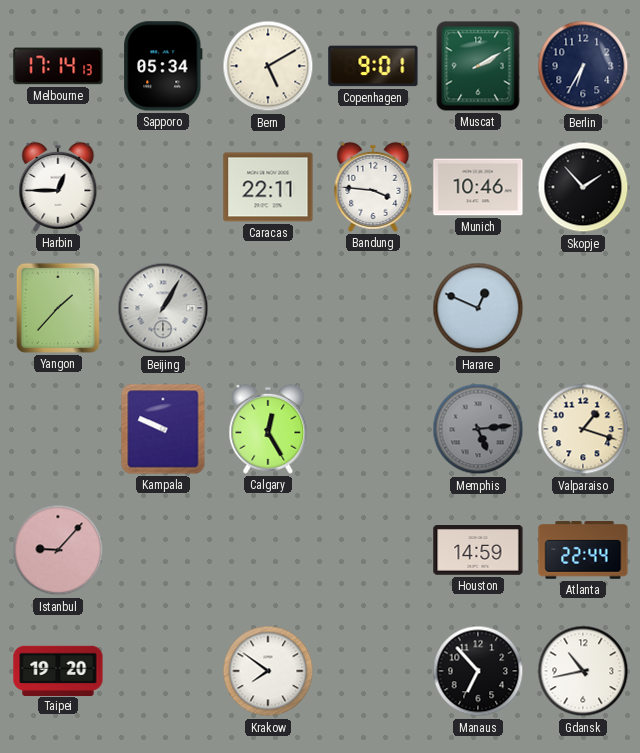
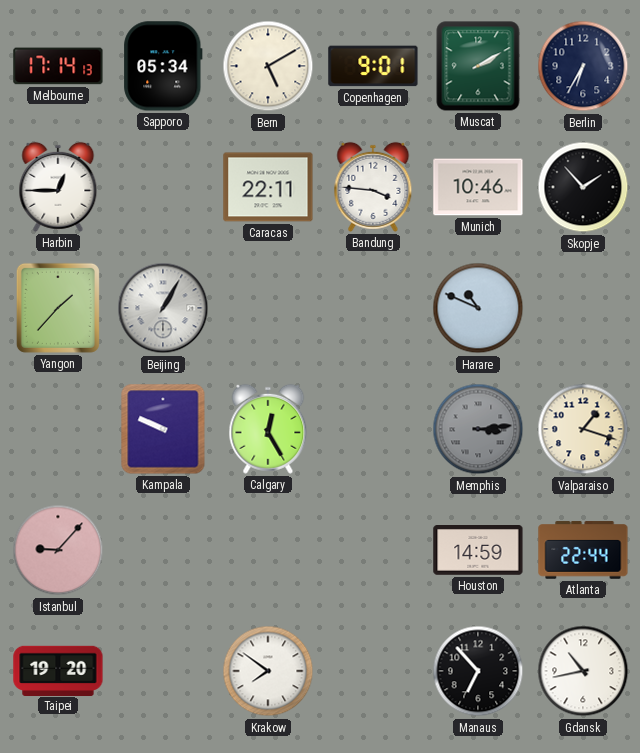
Harare: 12:49 -> 10:49
Memphis: 5:14 -> 3:14
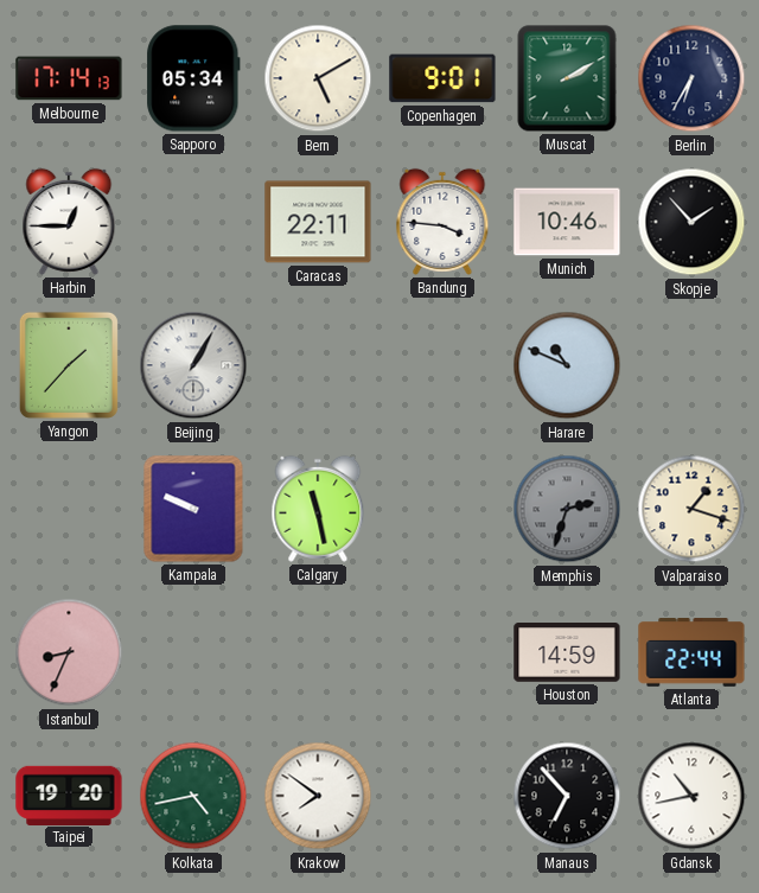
Calgary: 12:25 -> 11:28
Memphis: 3:14 -> 2:33
Istanbul: 9:07 -> 8:34
Kolkata: none -> 4:43
